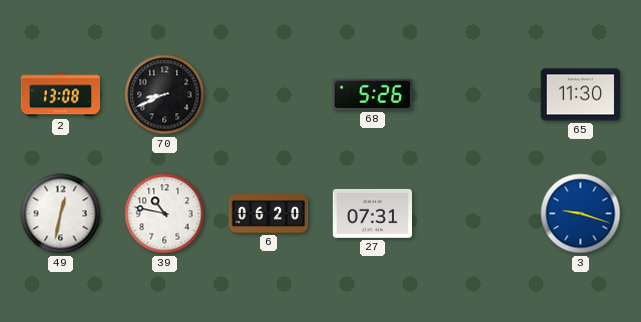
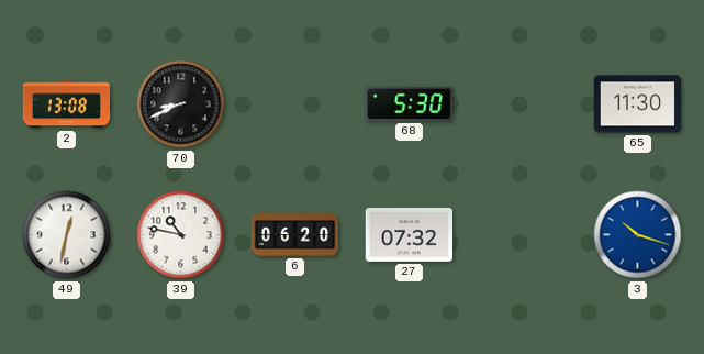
68: 5:26 -> 5:30
27: 07:31 -> 07:32
3: 9:18 -> 10:18
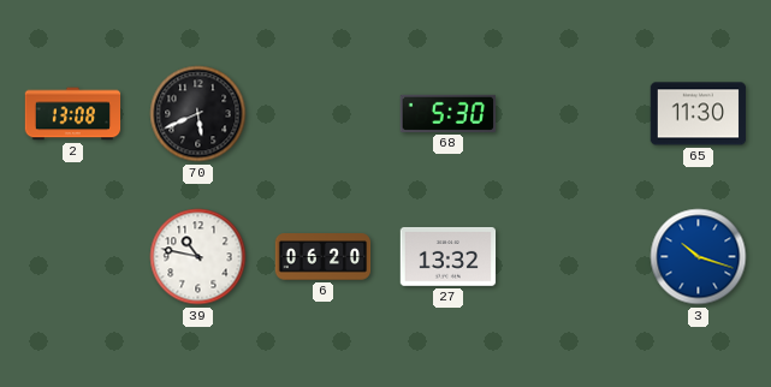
70: 8:41 -> 5:41
49: 12:32 -> none
27: 07:32 -> 13:32
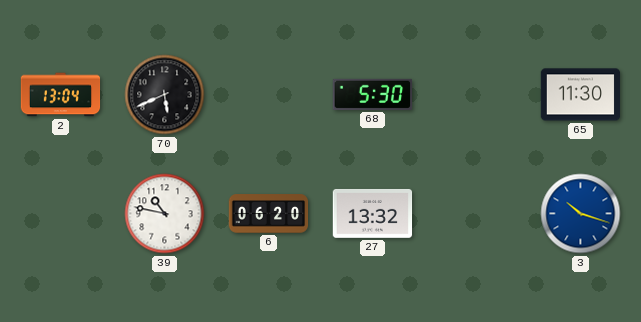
2: 13:08 -> 13:04
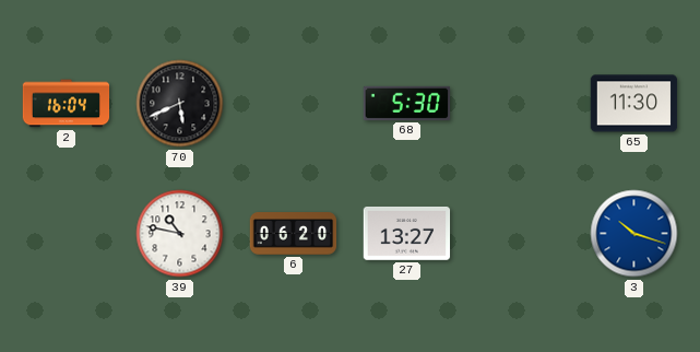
2: 13:04 -> 16:04
27: 13:32 -> 13:27
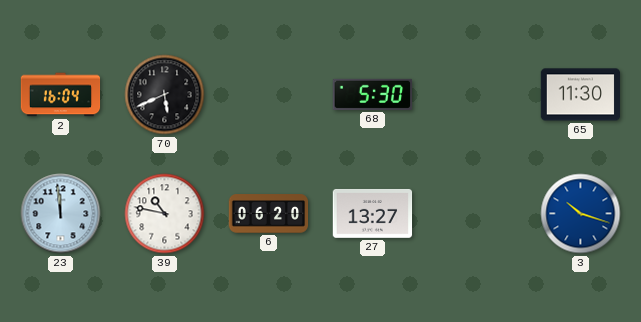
23: none -> 11:59
